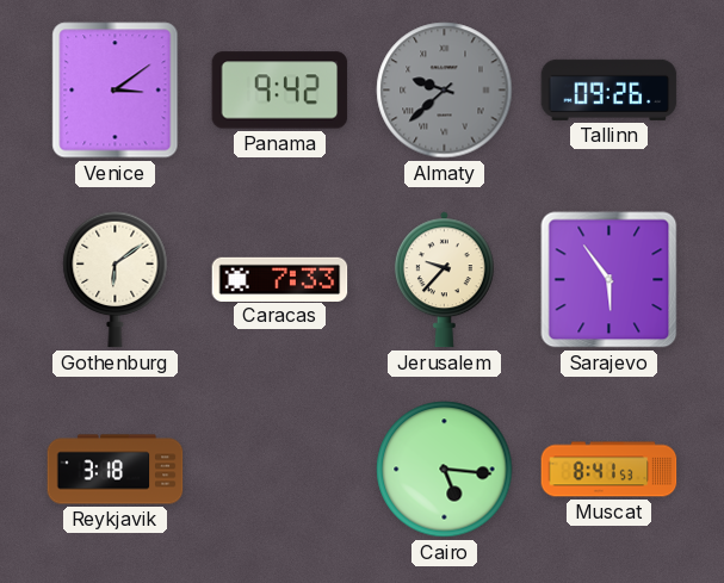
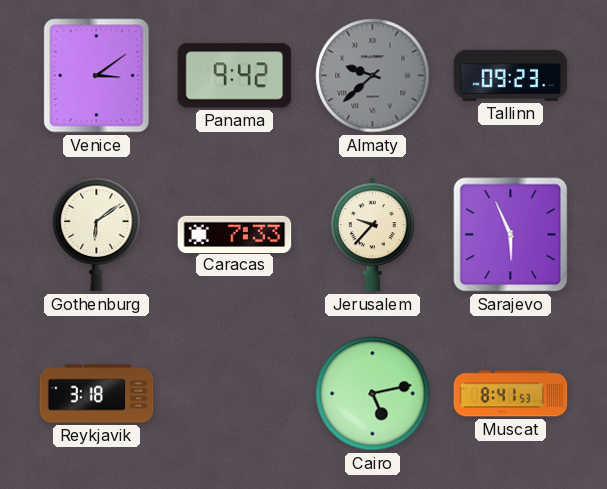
Tallinn: 09:26 -> 09:23
Sarajevo: 5:54 -> 5:56
Cairo: 5:16 -> 5:13
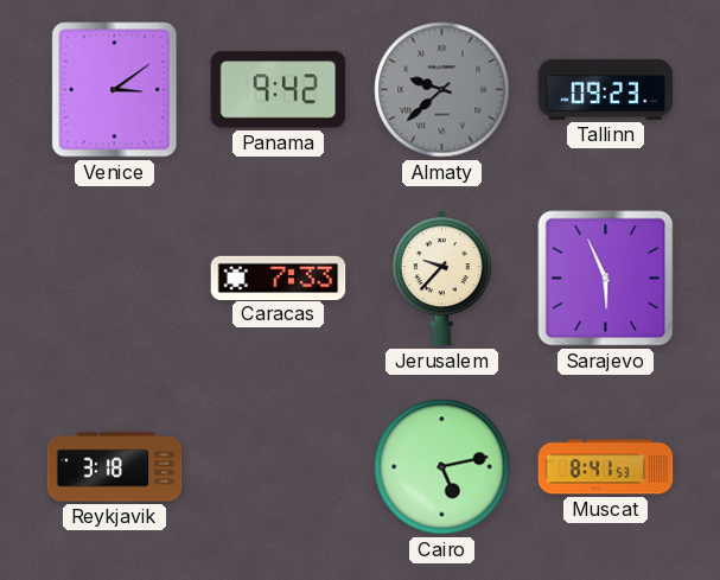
Gothenburg: 6:09 -> none
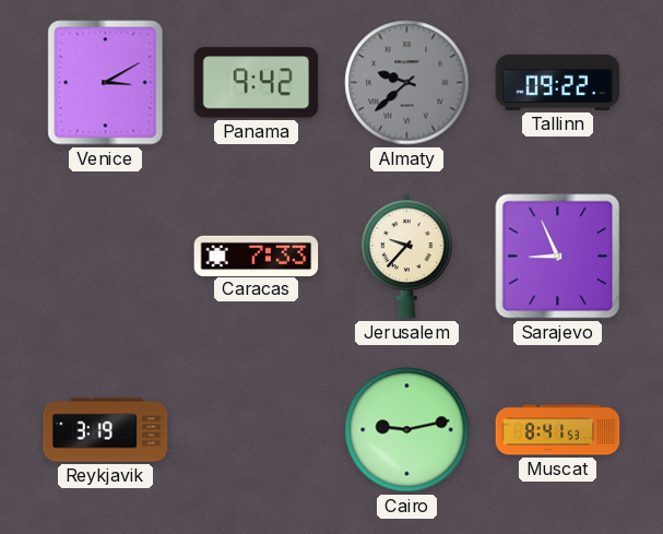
Venice: 3:09 -> 3:10
Tallinn: 09:23 -> 09:22
Sarajevo: 5:56 -> 8:56
Reykjavik: 3:18 -> 3:19
Cairo: 5:13 -> 9:13
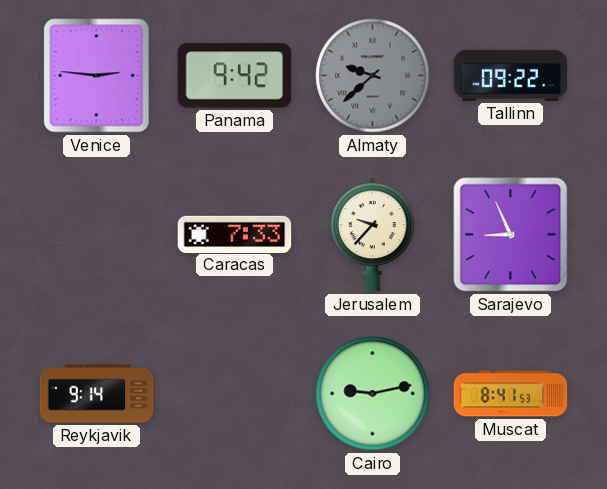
Venice: 3:10 -> 2:46
Reykjavik: 3:19 -> 9:14
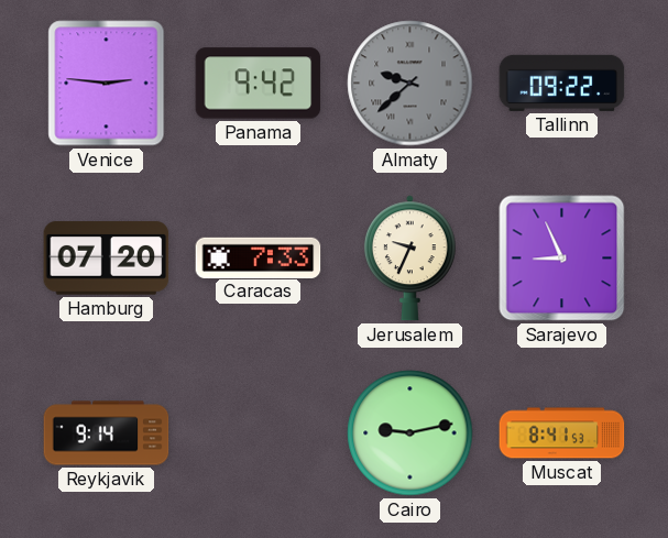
Hamburg: none -> 07:20
Jerusalem: 9:37 -> 9:34
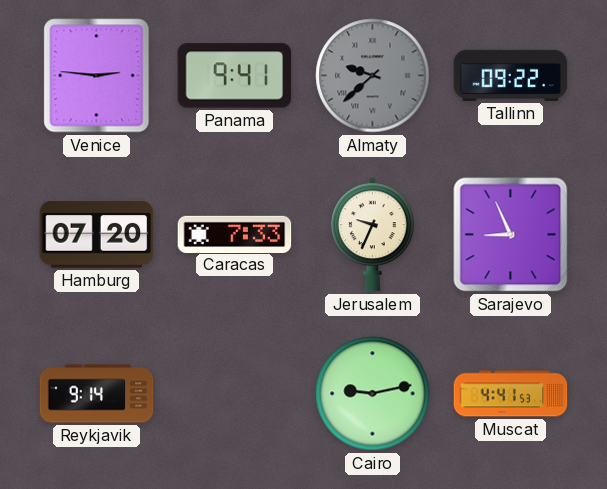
Panama: 9:42 -> 9:41
Muscat: 8:41 -> 4:41
